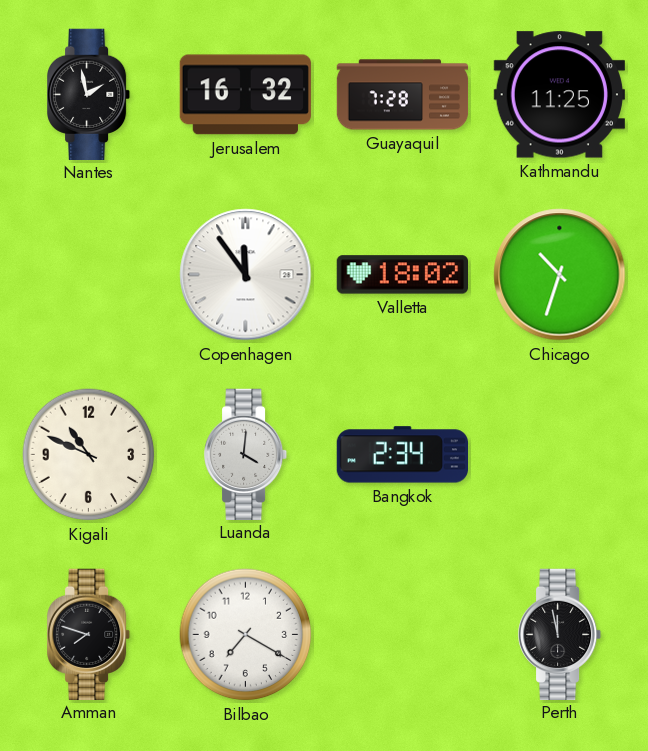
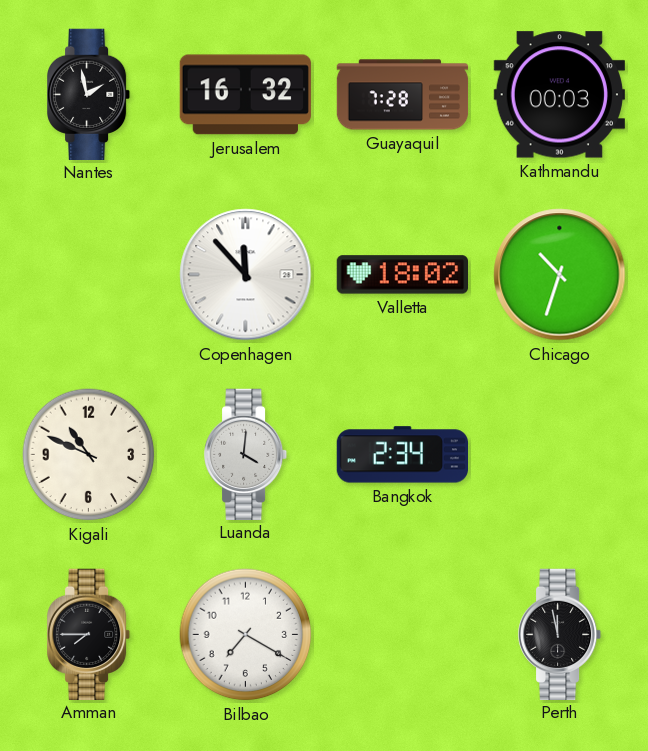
Kathmandu: 11:25 -> 00:03
Copenhagen: 11:54 -> 11:53
Amman: 7:48 -> 7:45
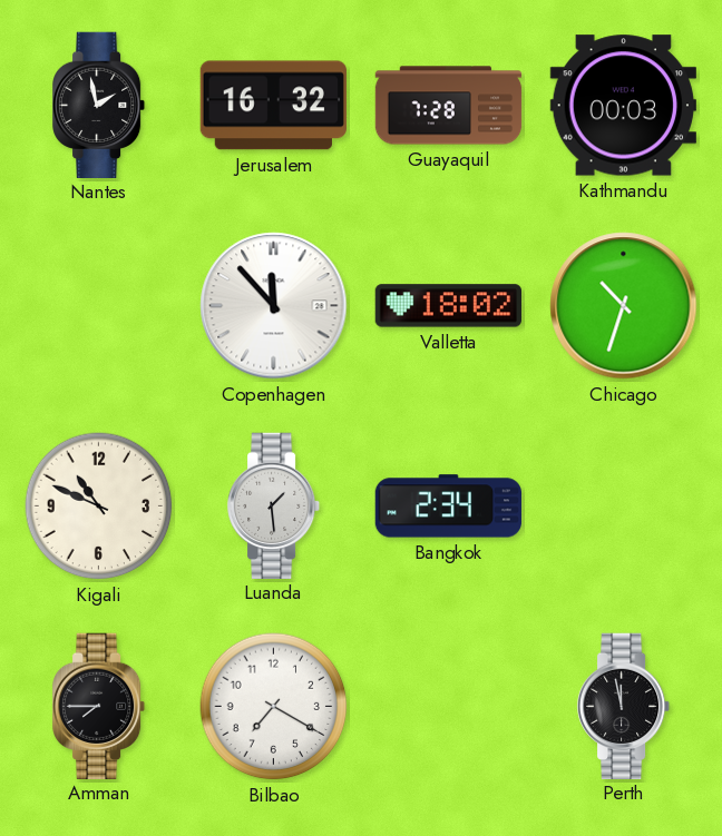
Luanda: 4:01 -> 1:29
